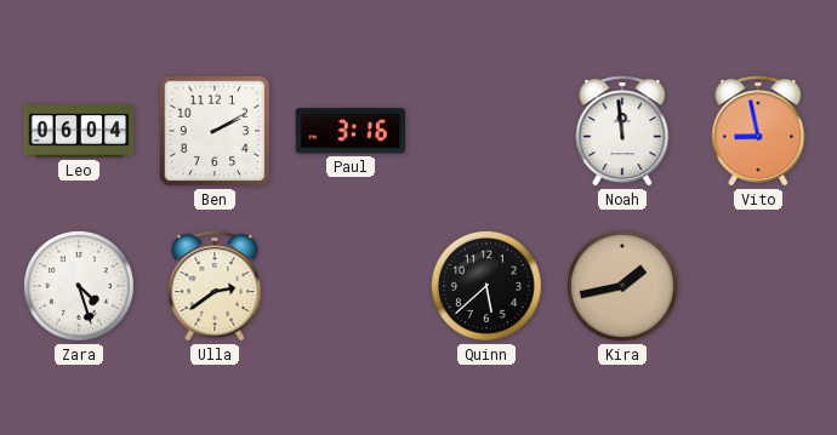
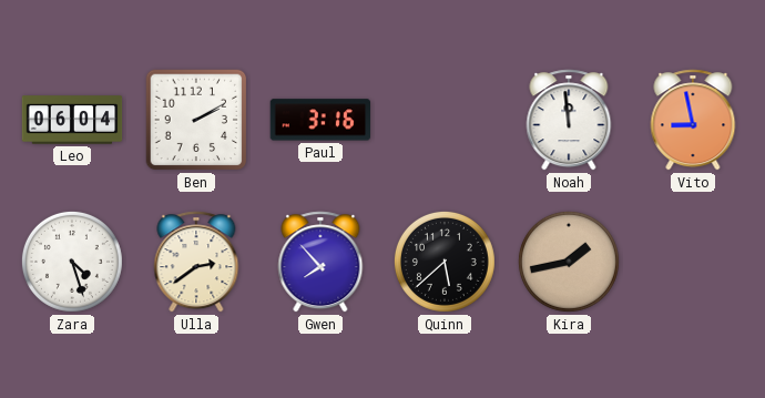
Gwen: none -> 7:53
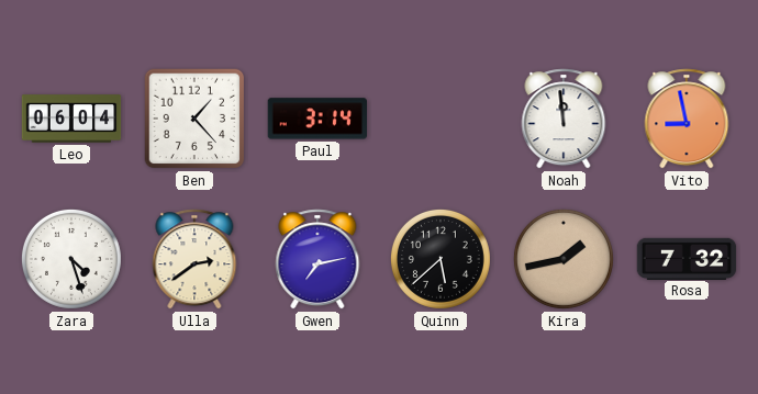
Ben: 2:10 -> 1:23
Paul: 3:16 -> 3:14
Gwen: 7:53 -> 7:13
Rosa: none -> 7:32
